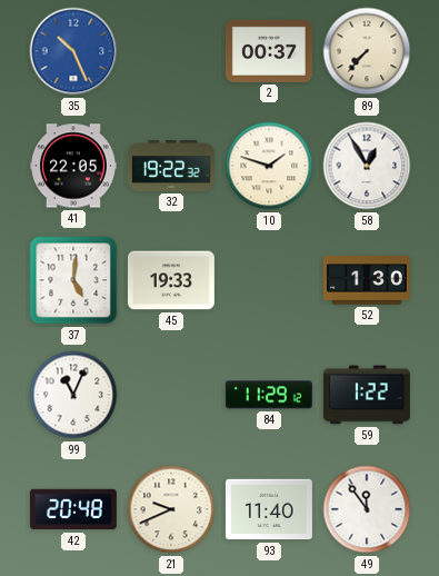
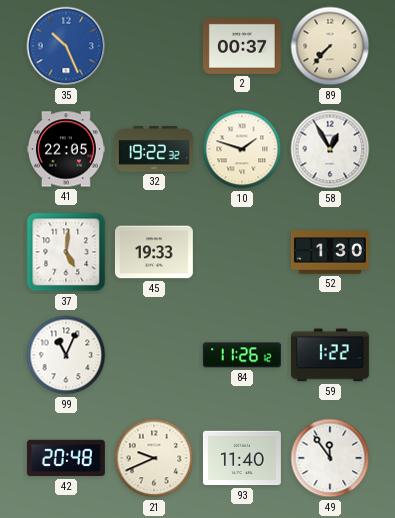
84: 11:29 -> 11:26
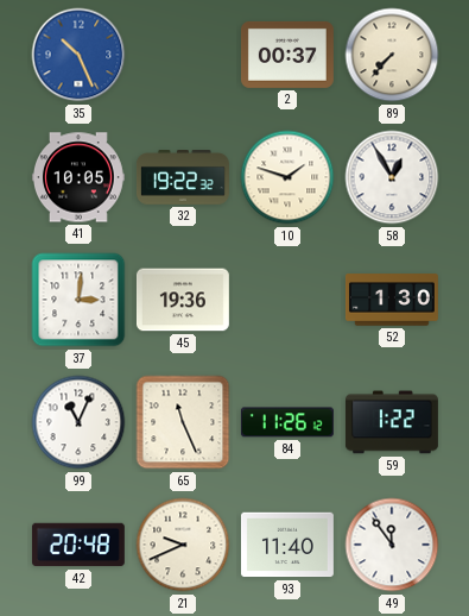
41: 22:05 -> 10:05
37: 5:01 -> 3:01
45: 19:33 -> 19:36
65: none -> 11:26
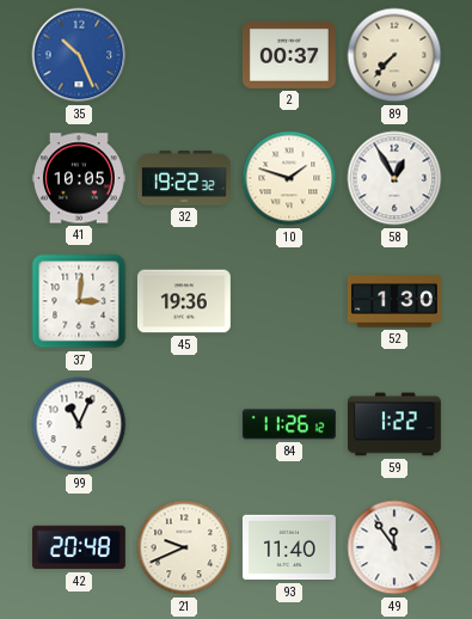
65: 11:26 -> none
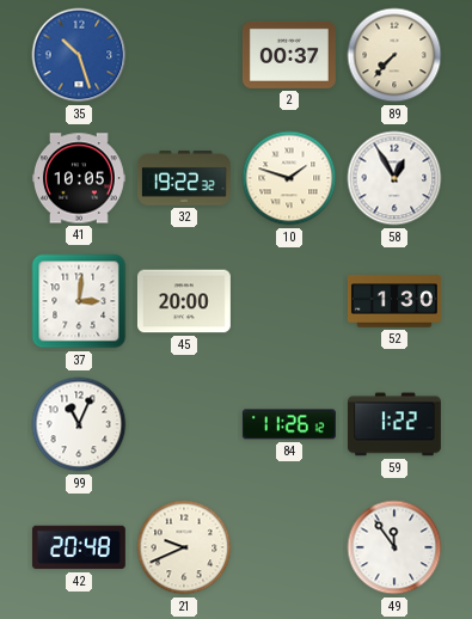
35: 10:26 -> 10:27
45: 19:36 -> 20:00
93: 11:40 -> none
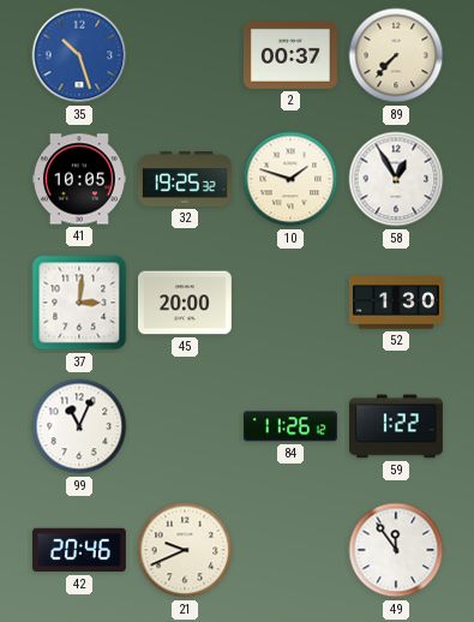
32: 19:22 -> 19:25
42: 20:48 -> 20:46
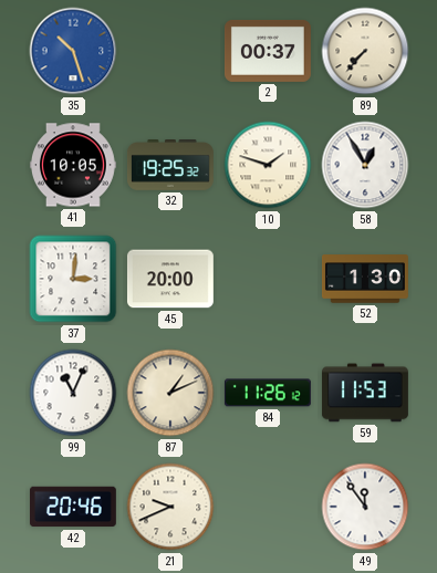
87: none -> 1:11
59: 1:22 -> 11:53
